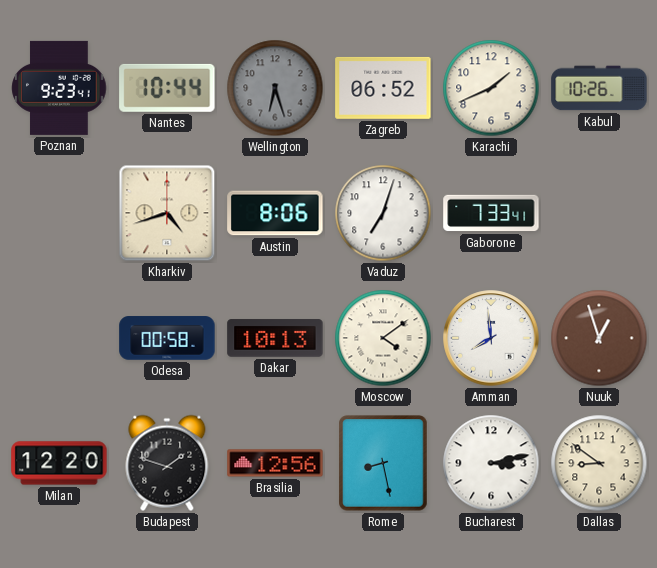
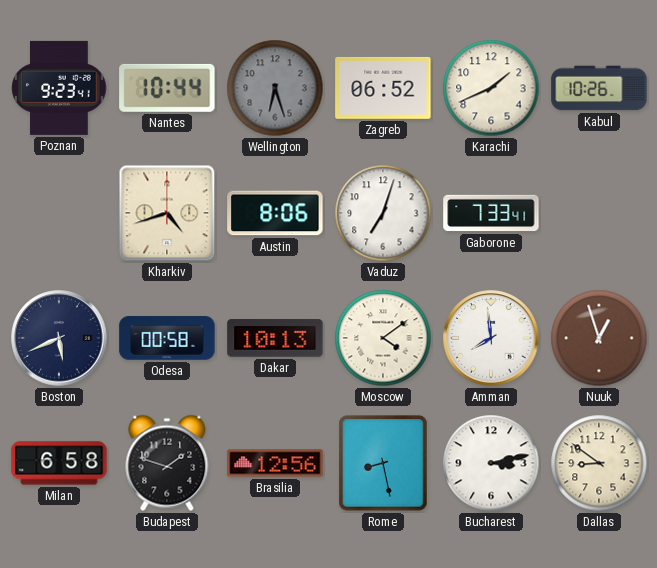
Boston: none -> 5:41
Milan: 12:20 -> 6:58
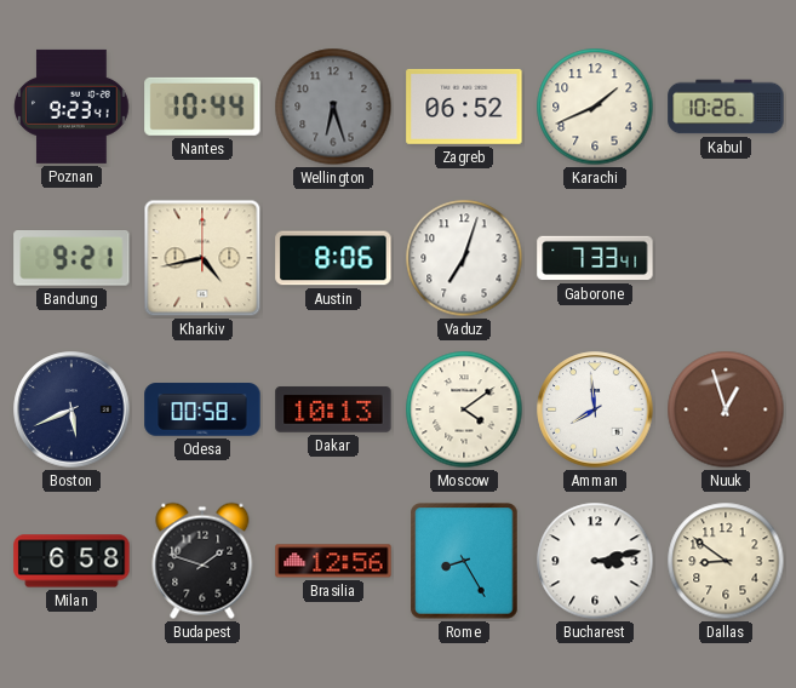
Bandung: none -> 9:21
Kharkiv: 4:42 -> 4:43
Rome: 8:28 -> 8:25
